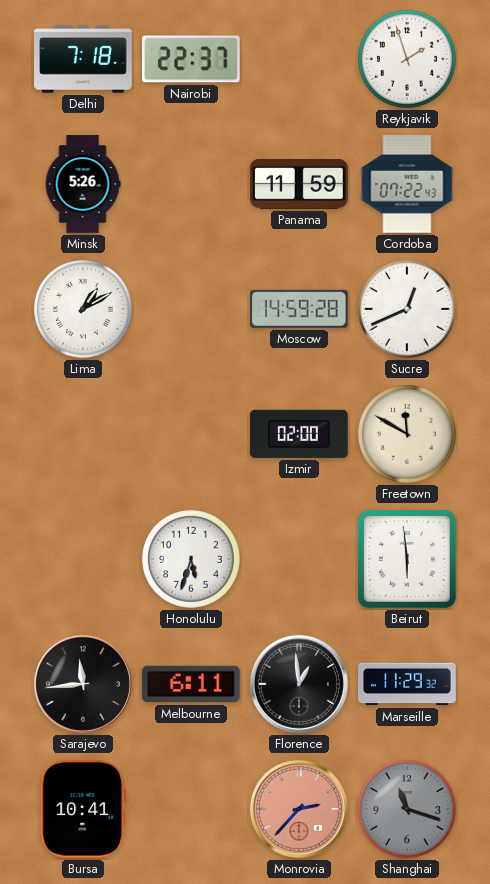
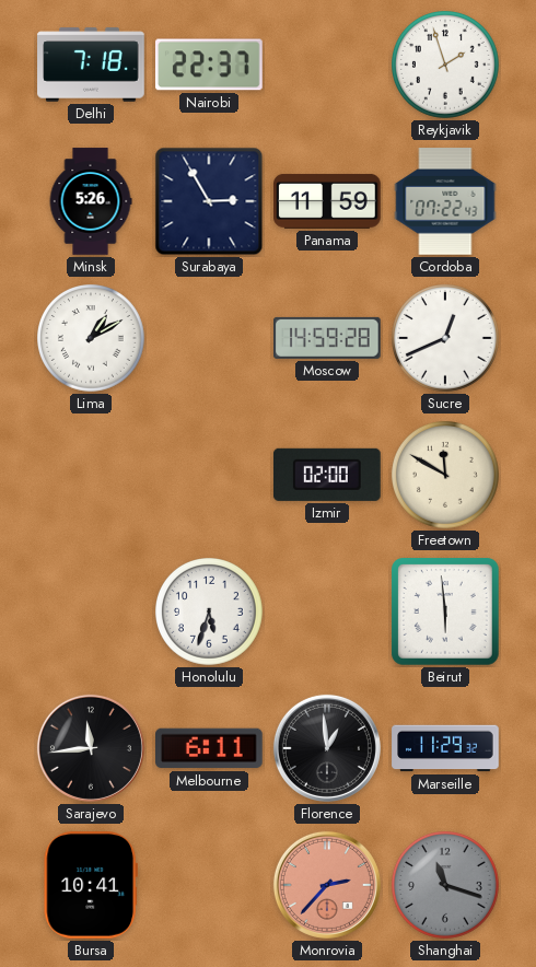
Surabaya: none -> 2:55
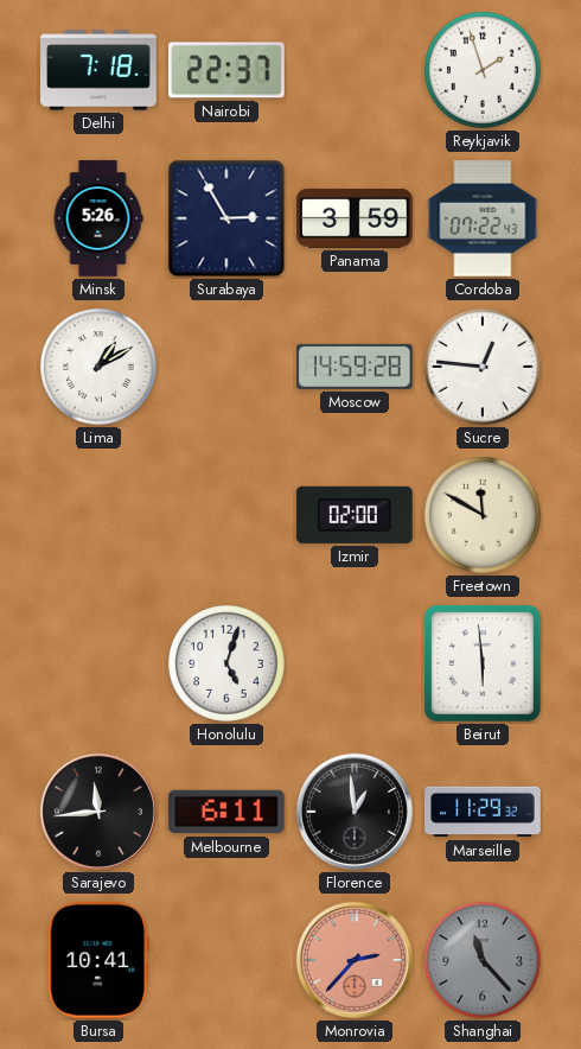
Panama: 11:59 -> 3:59
Sucre: 12:41 -> 12:46
Honolulu: 5:33 -> 5:03
Shanghai: 11:18 -> 11:23
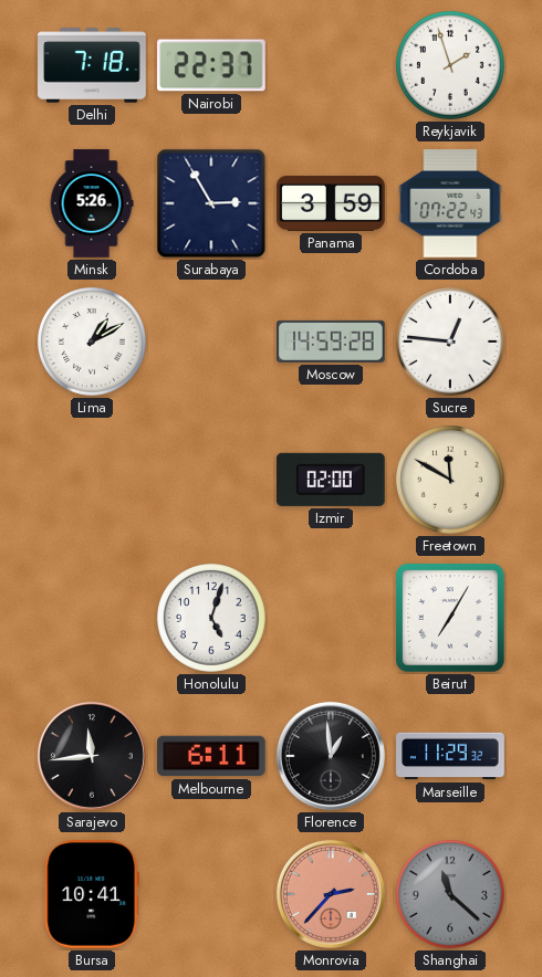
Beirut: 5:59 -> 7:05
Shanghai: 11:23 -> 11:22
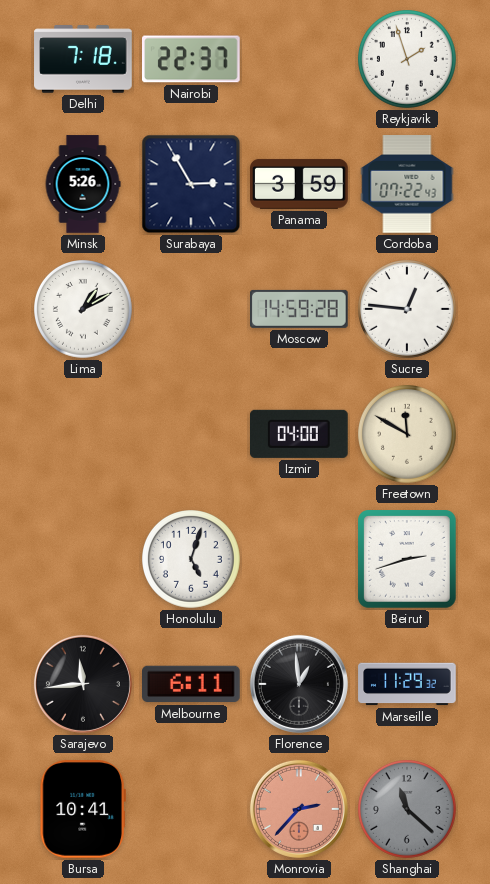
Izmir: 02:00 -> 04:00
Beirut: 7:05 -> 2:42
